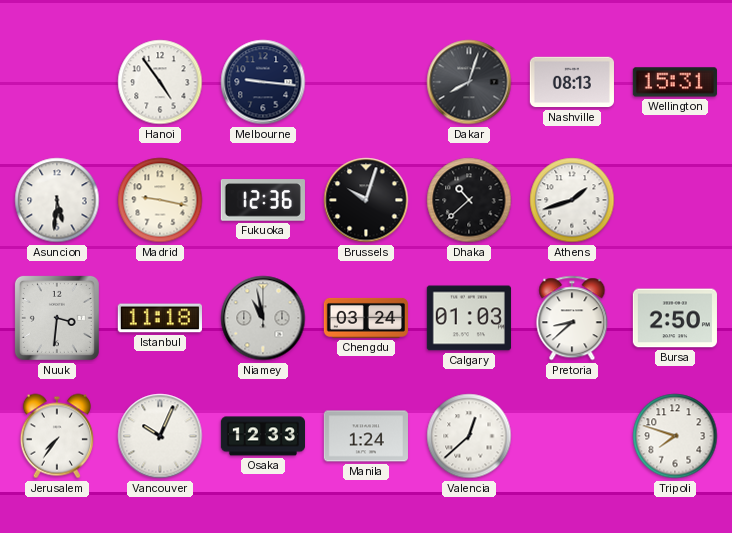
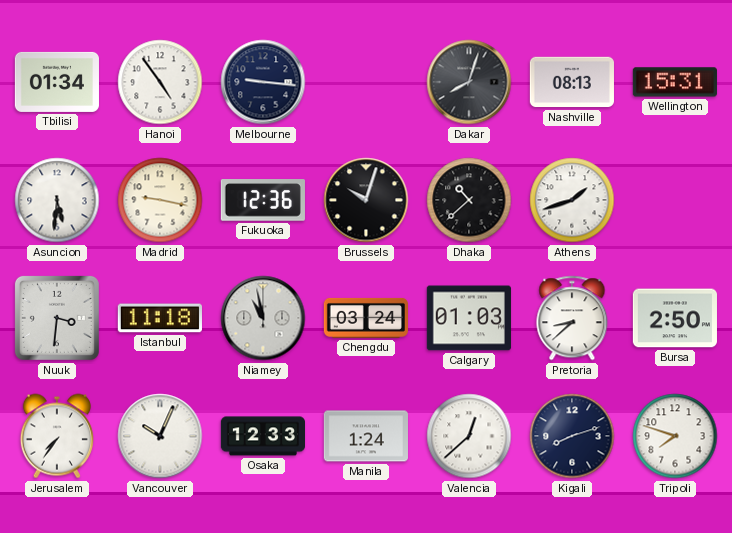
Tbilisi: none -> 01:34
Kigali: none -> 8:12
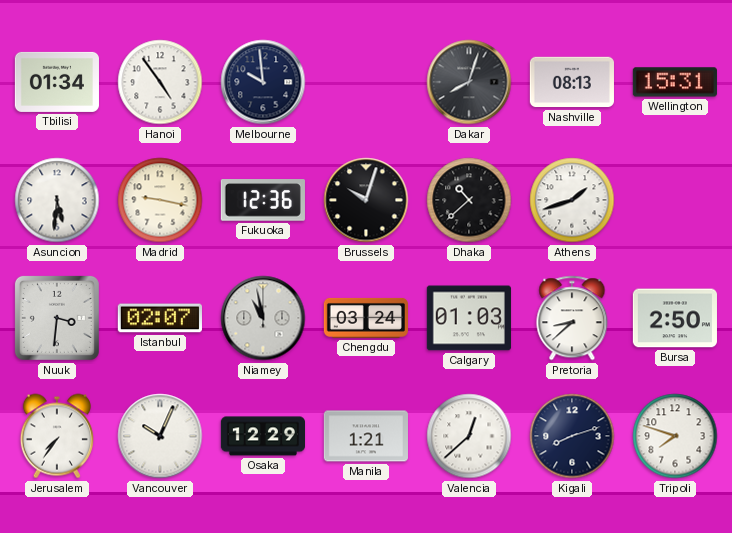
Melbourne: 9:16 -> 9:59
Istanbul: 11:18 -> 02:07
Osaka: 12:33 -> 12:29
Manila: 1:24 -> 1:21
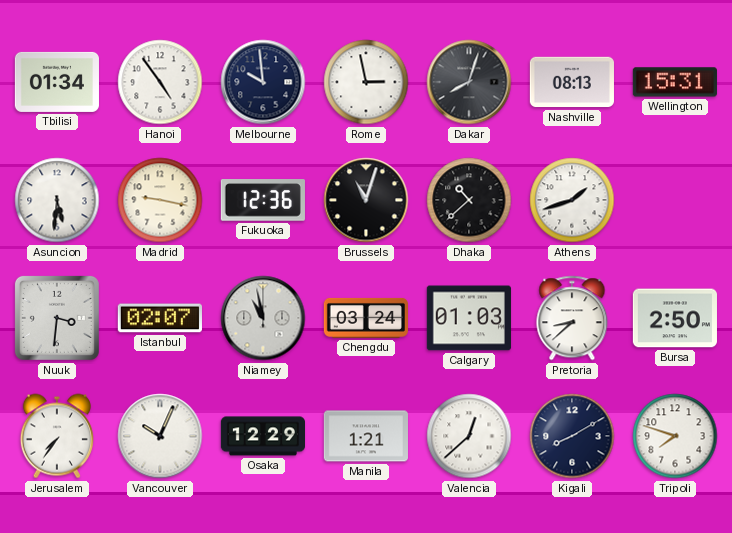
Rome: none -> 2:58
Brussels: 10:03 -> 11:03
Kigali: 8:12 -> 8:10
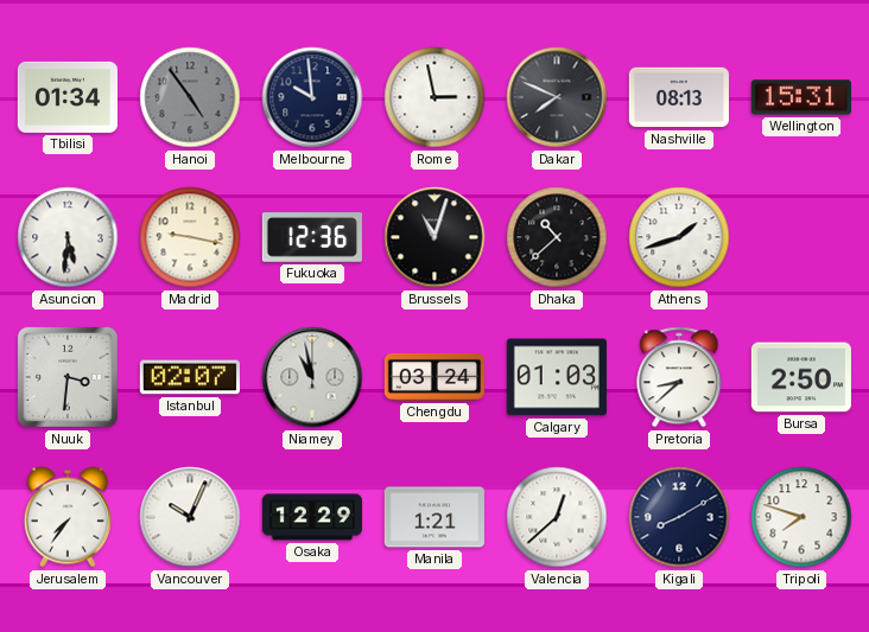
Hanoi dial: white -> grey
Dakar: 8:03 -> 7:49
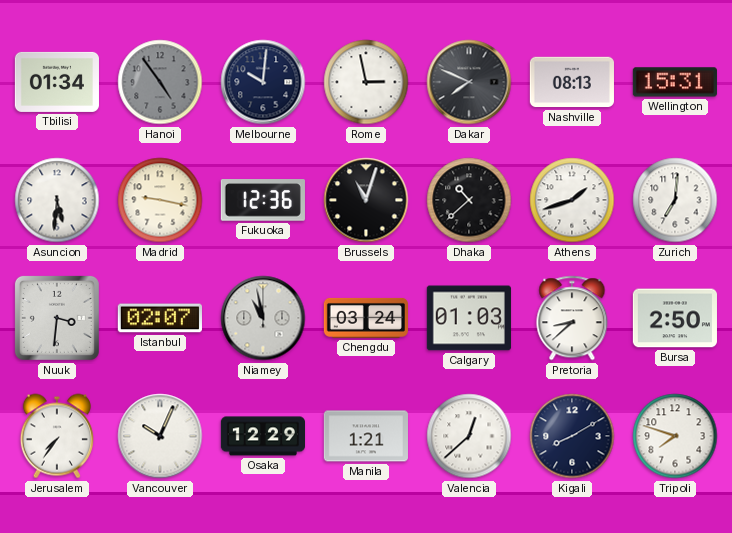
Melbourne: 9:59 -> 10:01
Zurich: none -> 7:01
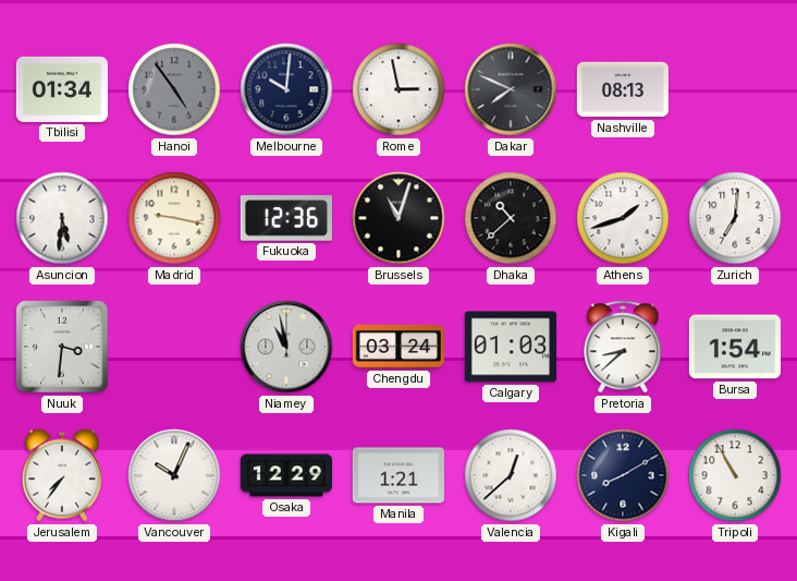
Wellington: 15:31 -> none
Istanbul: 02:07 -> none
Bursa: 2:50 -> 1:54
Tripoli: 7:48 -> 10:55
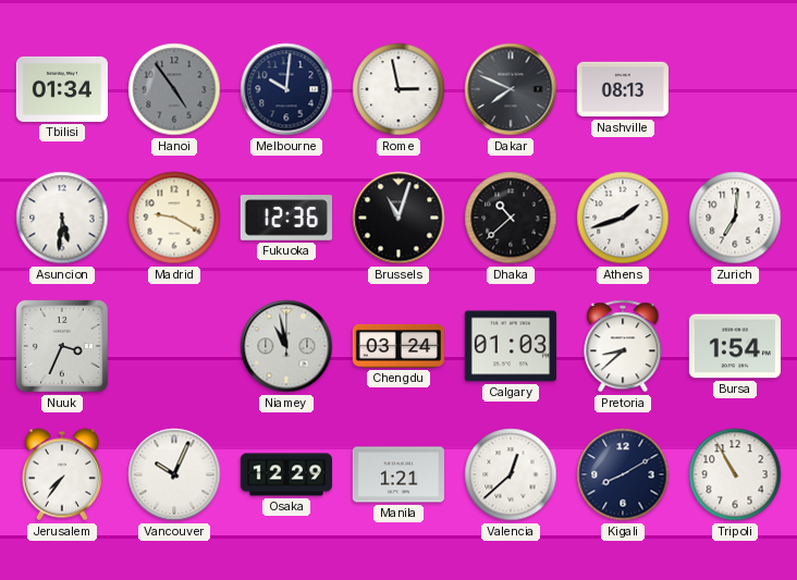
Madrid: 9:17 -> 9:20
Nuuk: 3:31 -> 3:34
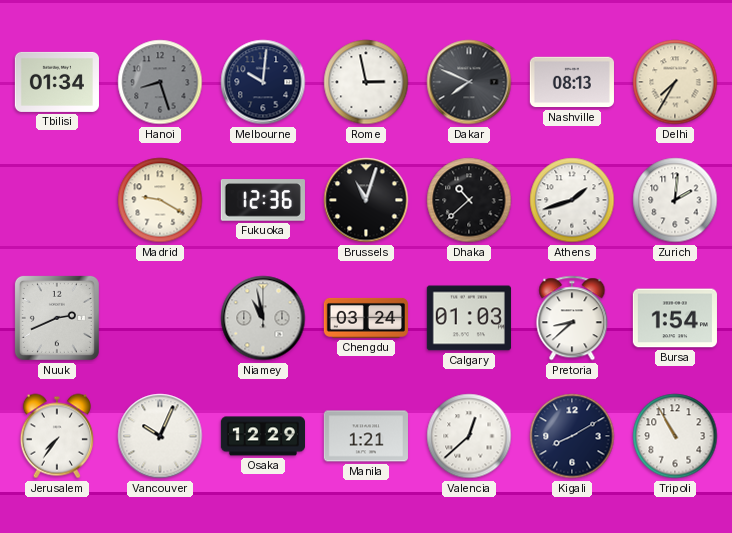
Hanoi: 4:54 -> 8:27
Delhi: none -> 7:35
Asuncion: 5:31 -> none
Zurich: 7:01 -> 2:01
Nuuk: 3:34 -> 2:41
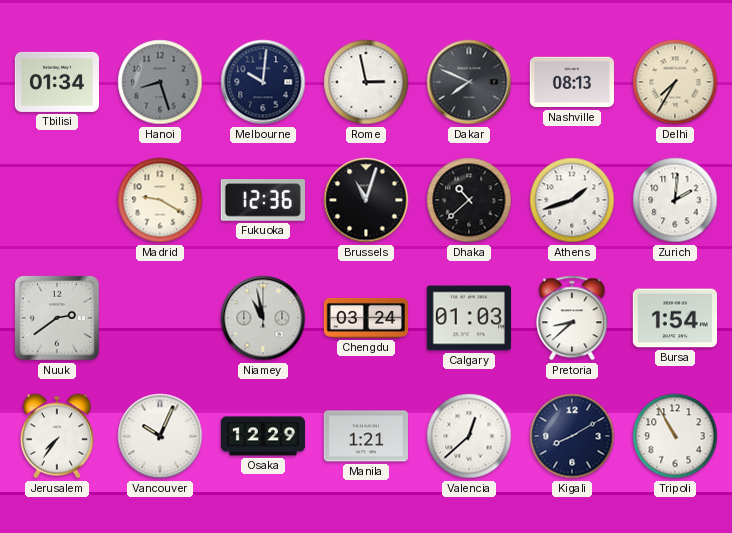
Nuuk: 2:41 -> 2:39
